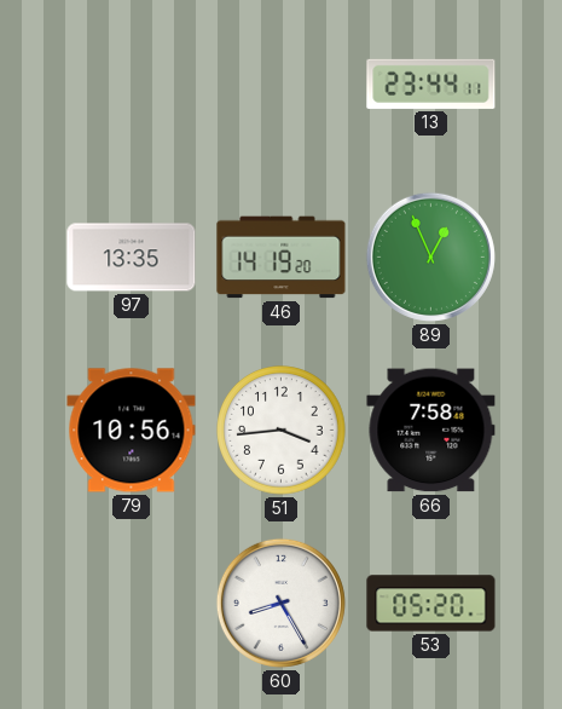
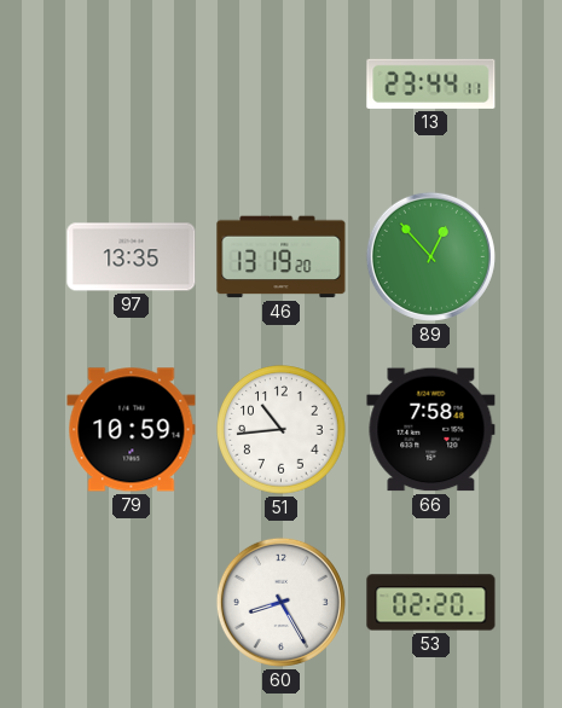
46: 14:19 -> 13:19
89: 12:56 -> 12:53
79: 10:56 -> 10:59
51: 3:44 -> 10:44
53: 05:20 -> 02:20
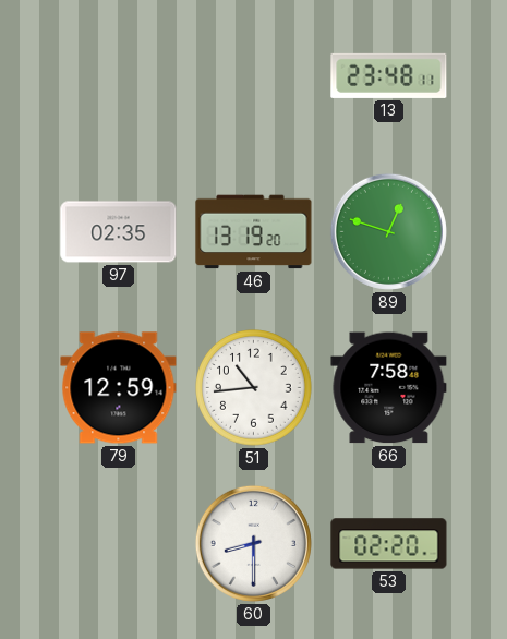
13: 23:44 -> 23:48
97: 13:35 -> 02:35
89: 12:53 -> 12:48
79: 10:59 -> 12:59
60: 8:25 -> 8:30
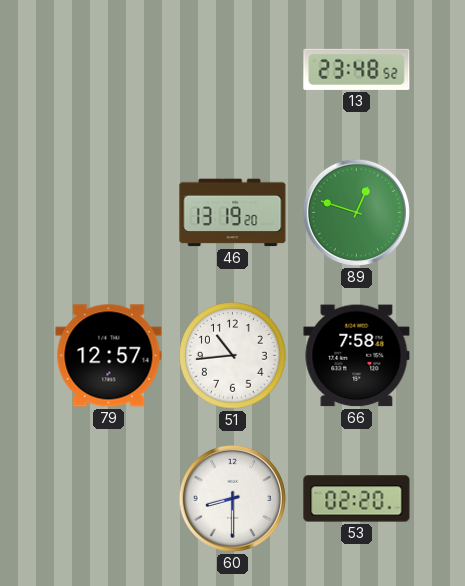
13: 23:48:11 -> 23:48:52
97: 02:35 -> none
79: 12:59 -> 12:57
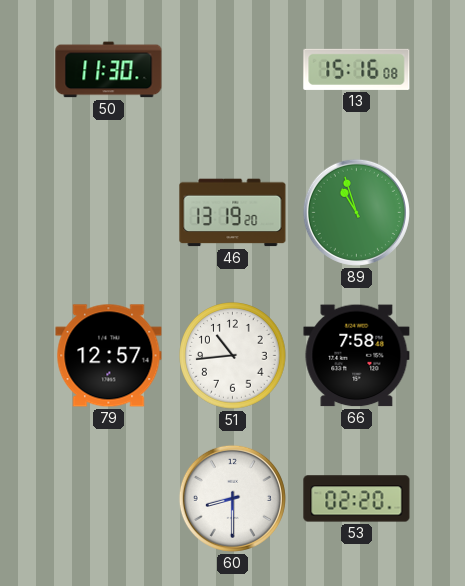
50: none -> 11:30
13: 23:48 -> 15:16
89: 12:48 -> 10:57
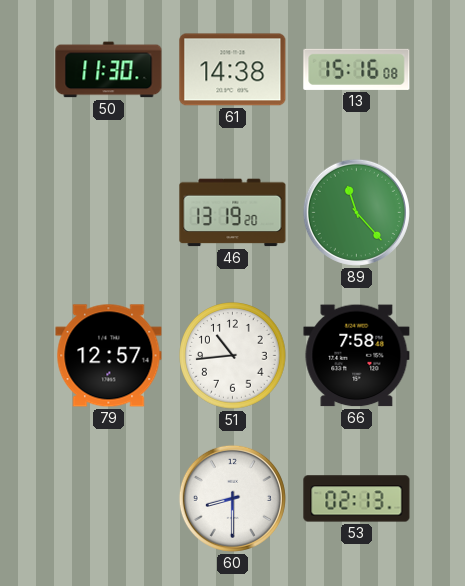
61: none -> 14:38
89: 10:57 -> 11:23
53: 02:20 -> 02:13
